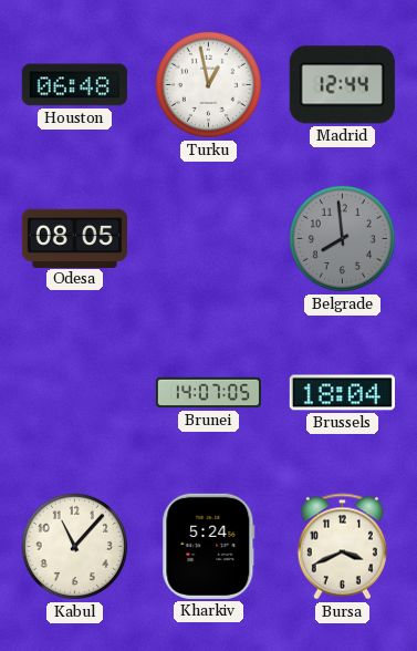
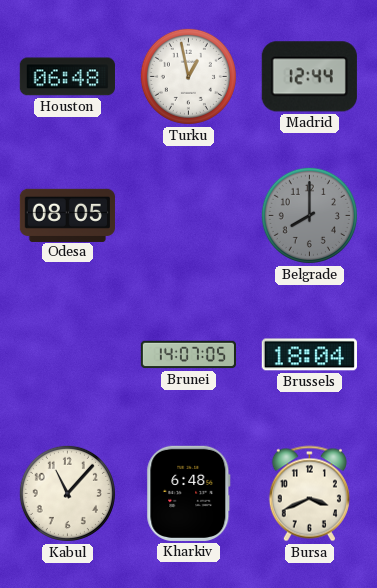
Belgrade: 7:59 -> 8:00
Kharkiv: 5:24 -> 6:48
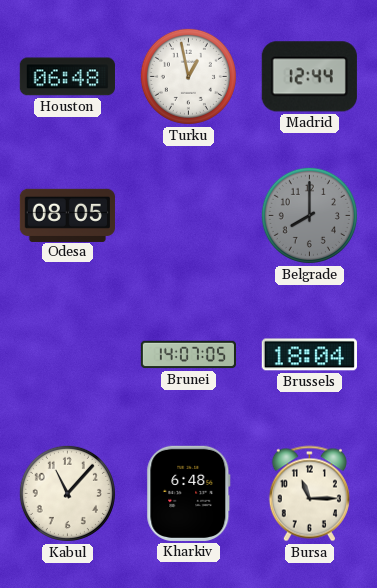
Bursa: 3:41 -> 11:15
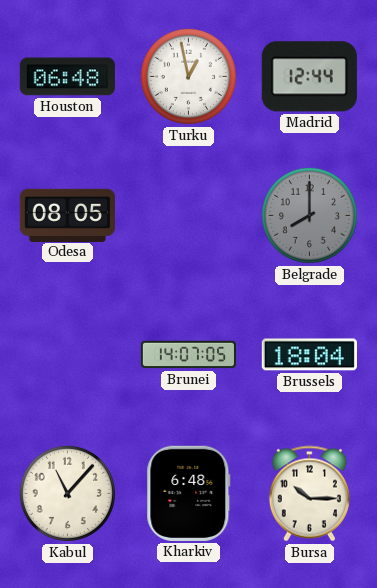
Bursa: 11:15 -> 10:15
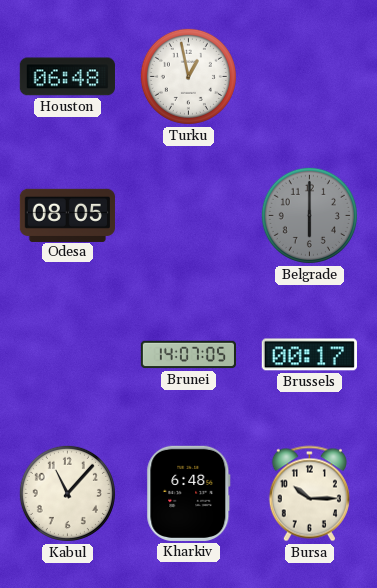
Madrid: 12:44 -> none
Belgrade: 8:00 -> 6:00
Brussels: 18:04 -> 00:17
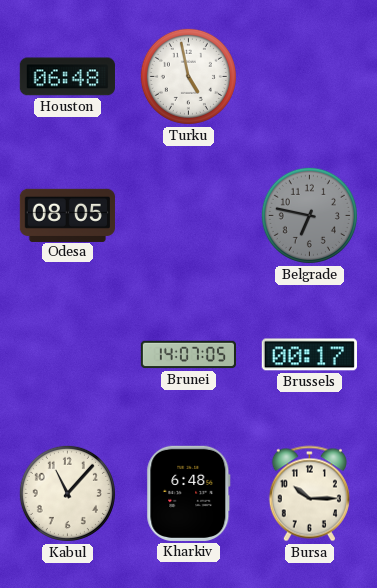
Turku: 12:58 -> 4:58
Belgrade: 6:00 -> 6:47
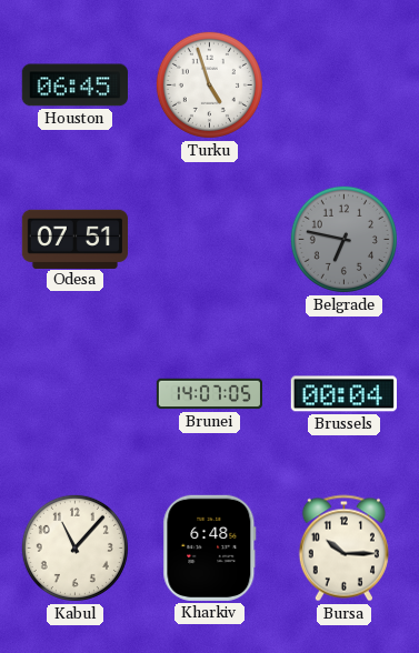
Houston: 06:48 -> 06:45
Turku: 4:58 -> 4:57
Odesa: 08:05 -> 07:51
Brussels: 00:17 -> 00:04
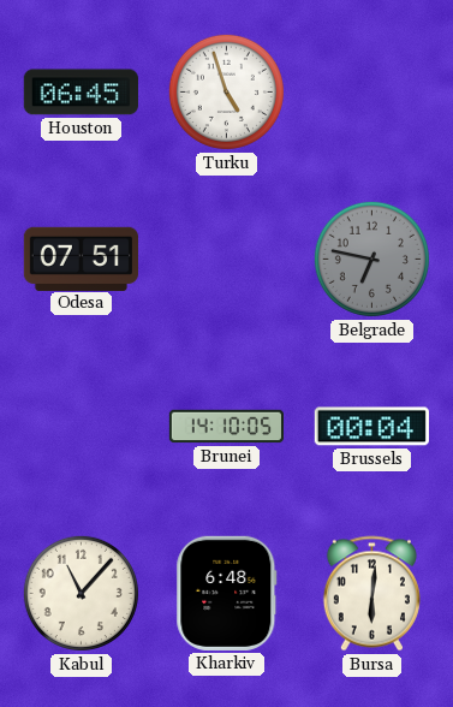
Brunei: 14:07 -> 14:10
Bursa: 10:15 -> 6:01
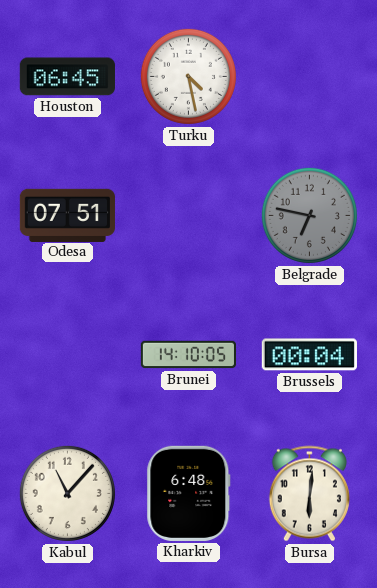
Turku: 4:57 -> 4:28
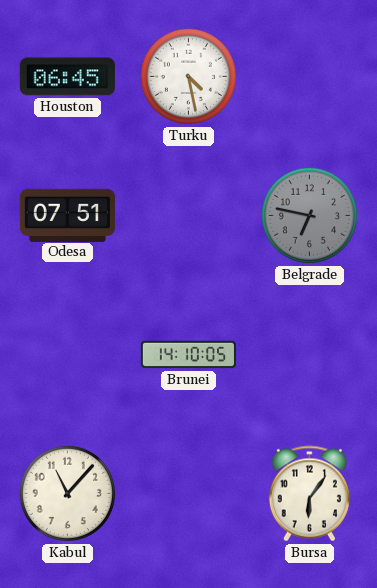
Brussels: 00:04 -> none
Kharkiv: 6:48 -> none
Bursa: 6:01 -> 6:06
